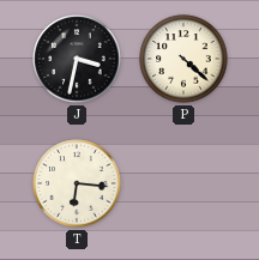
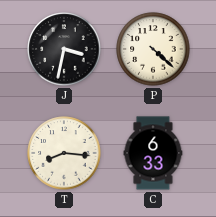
T: 6:16 -> 8:16
C: none -> 6:33
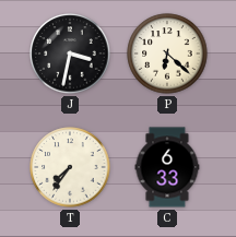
P: 4:22 -> 6:22
T: 8:16 -> 7:36
